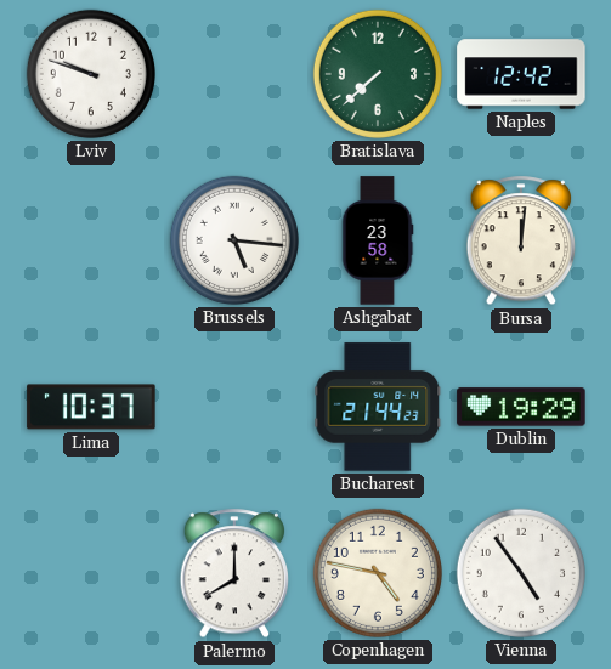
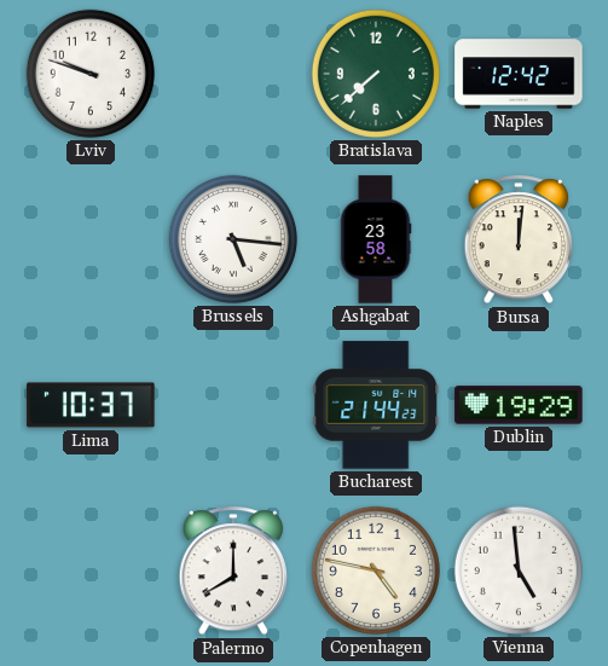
Vienna: 4:54 -> 4:59
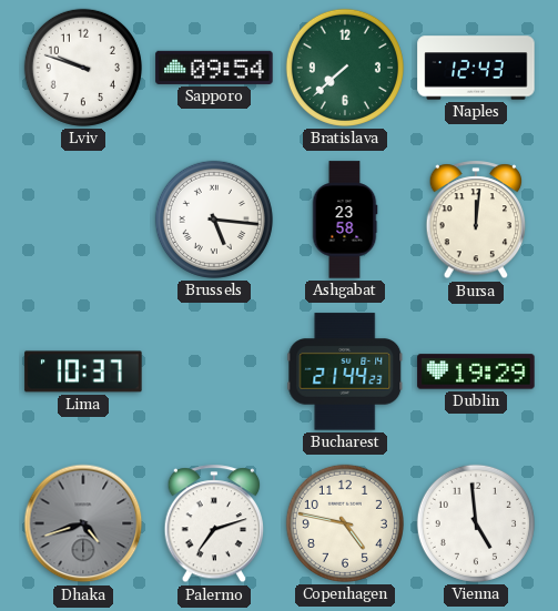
Sapporo: none -> 09:54
Naples: 12:42 -> 12:43
Dhaka: none -> 4:42
Palermo: 8:00 -> 7:12
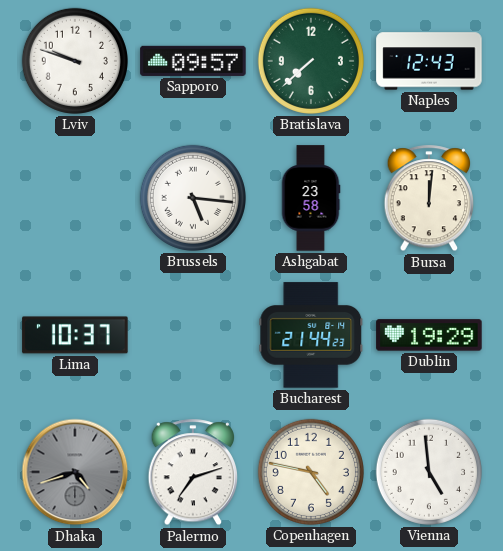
Sapporo: 09:54 -> 09:57
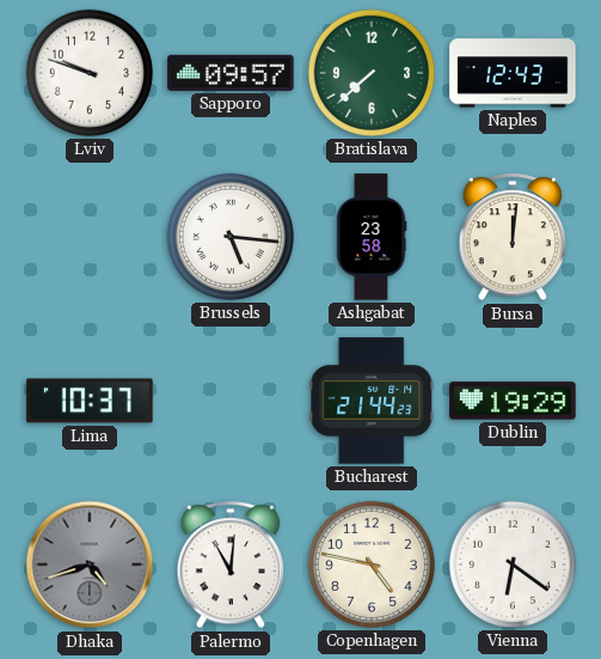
Palermo: 7:12 -> 11:01
Vienna: 4:59 -> 6:21
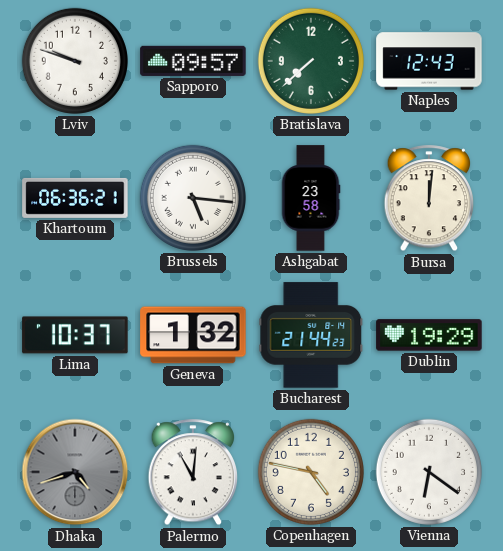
Khartoum: none -> 06:36
Geneva: none -> 1:32
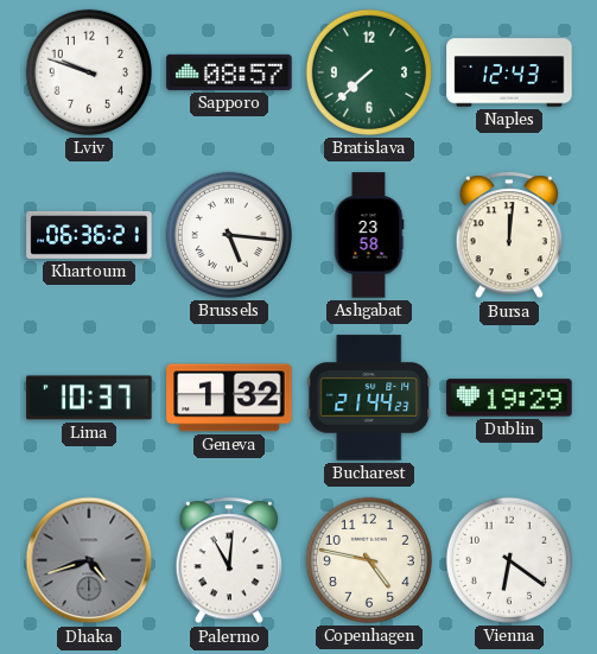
Sapporo: 09:57 -> 08:57
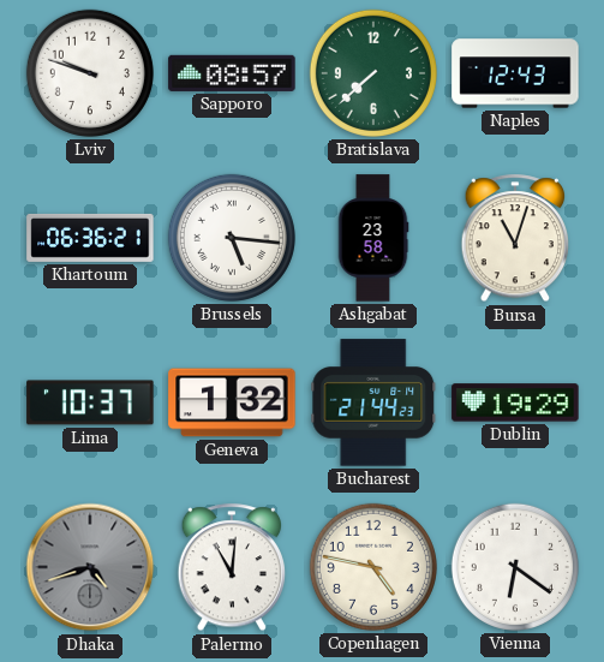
Bursa: 12:01 -> 11:03
